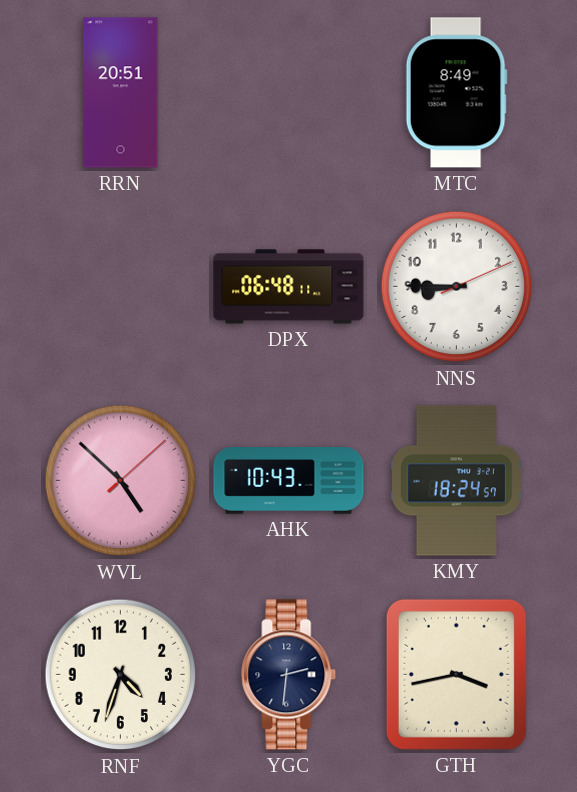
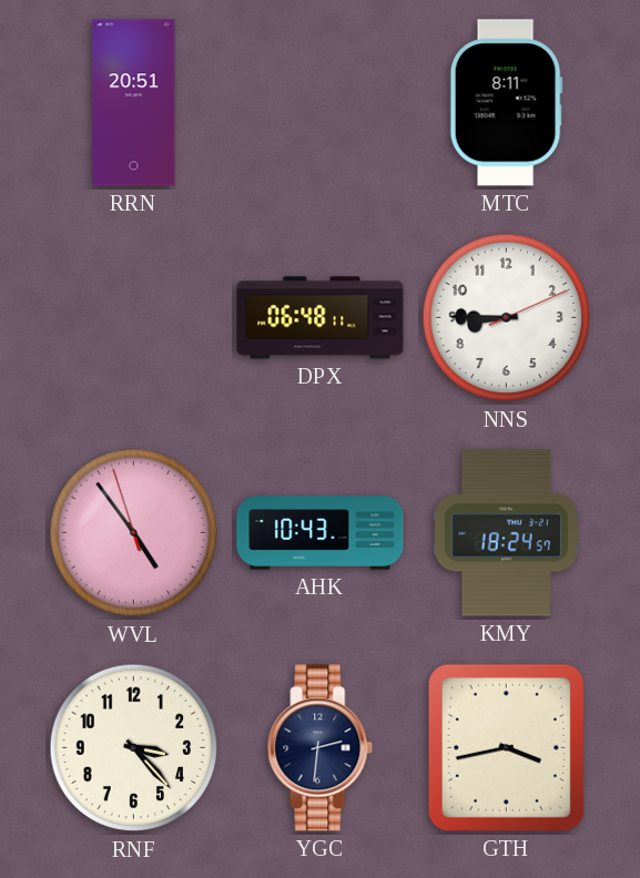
MTC: 8:49 -> 8:11
WVL: 4:52 -> 4:53
RNF: 4:33 -> 3:23
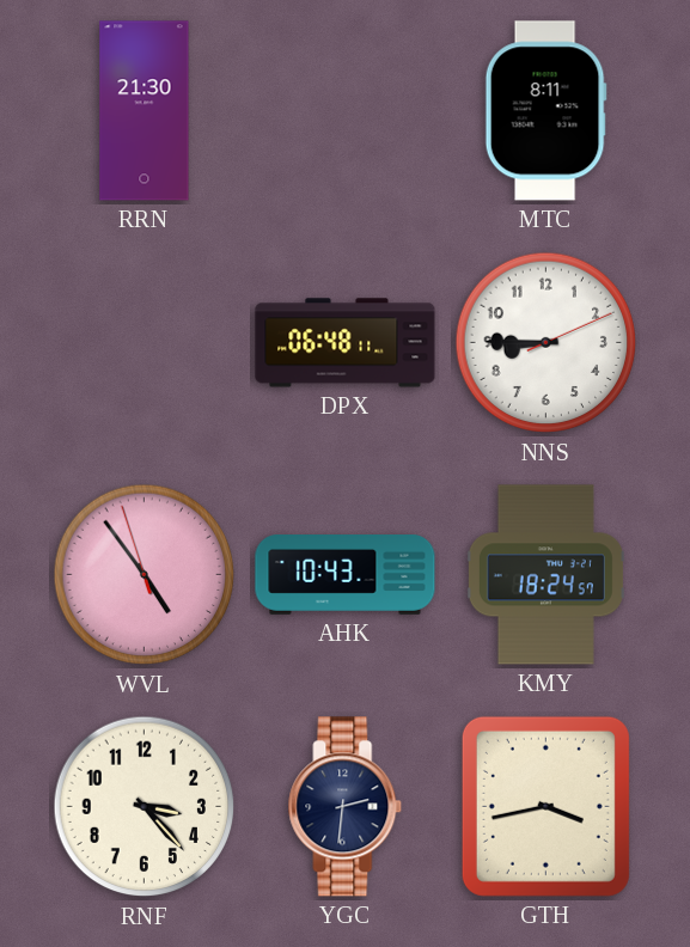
RRN: 20:51 -> 21:30
